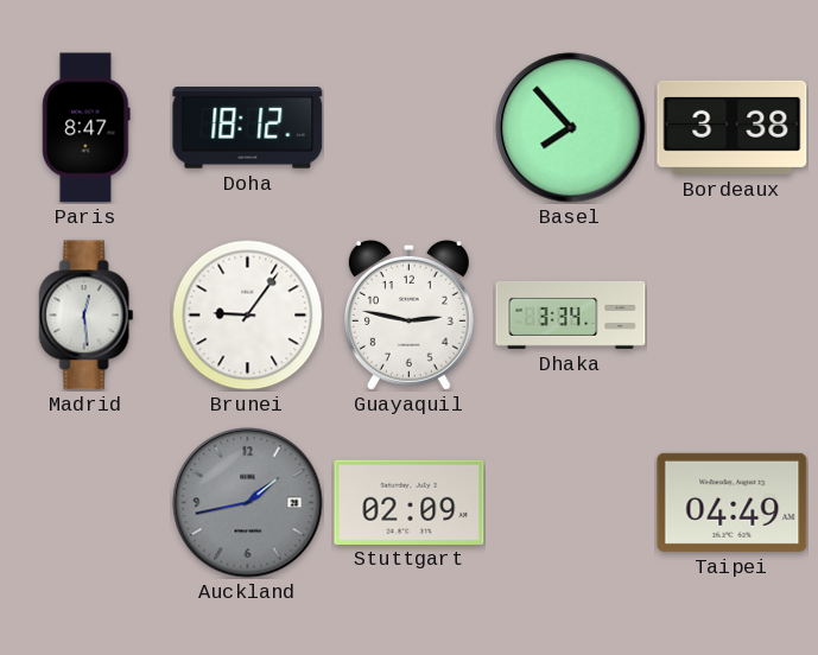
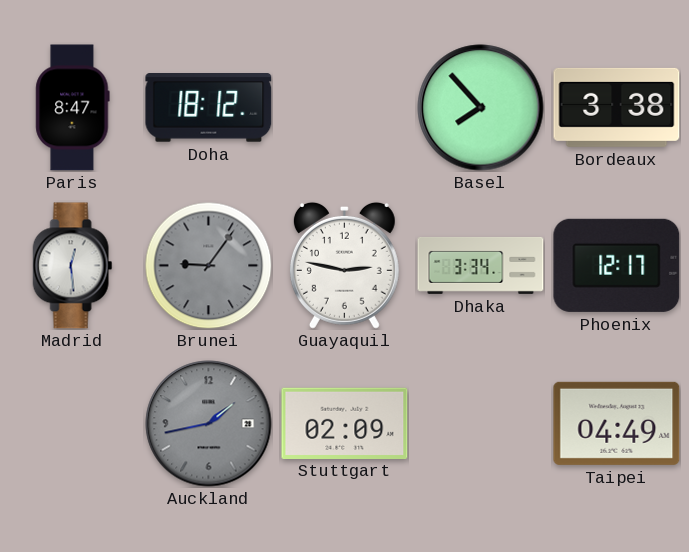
Brunei dial: white -> grey
Phoenix: none -> 12:17
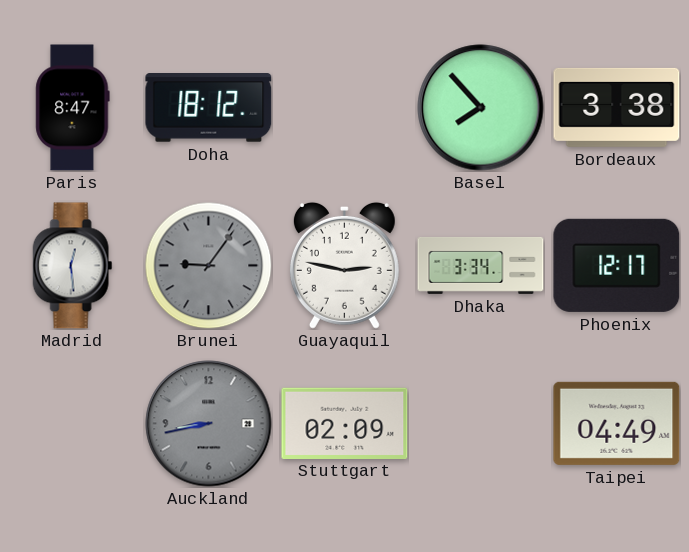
Auckland: 1:43 -> 8:43
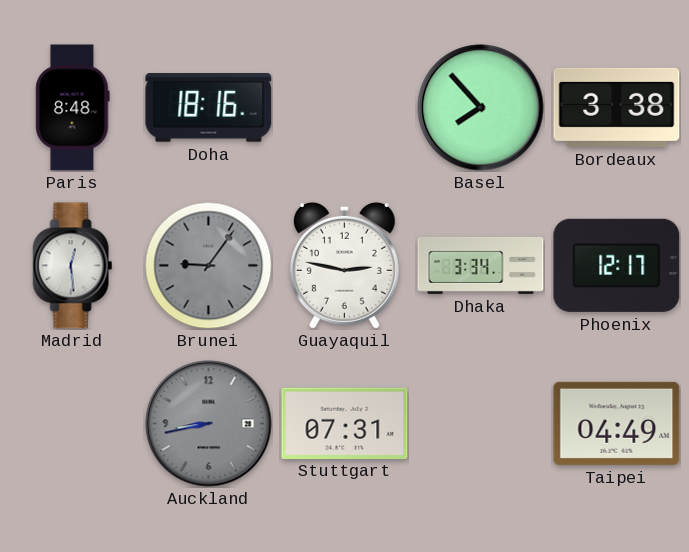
Paris: 8:47 -> 8:48
Doha: 18:12 -> 18:16
Stuttgart: 02:09 -> 07:31
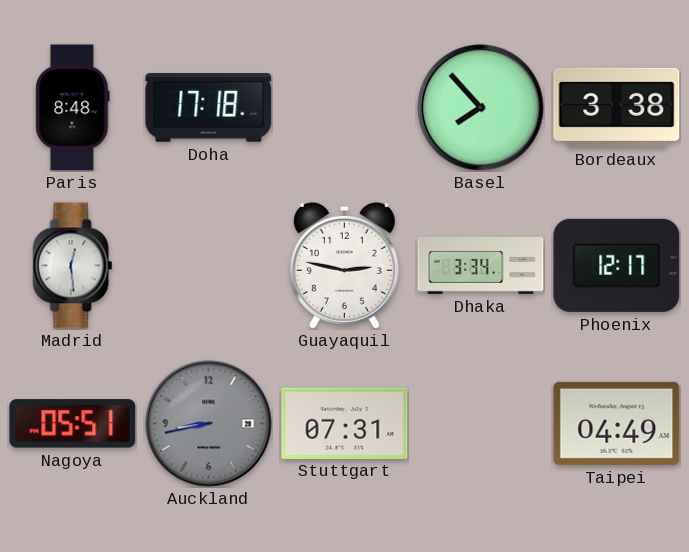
Doha: 18:16 -> 17:18
Brunei: 9:06 -> none
Nagoya: none -> 05:51
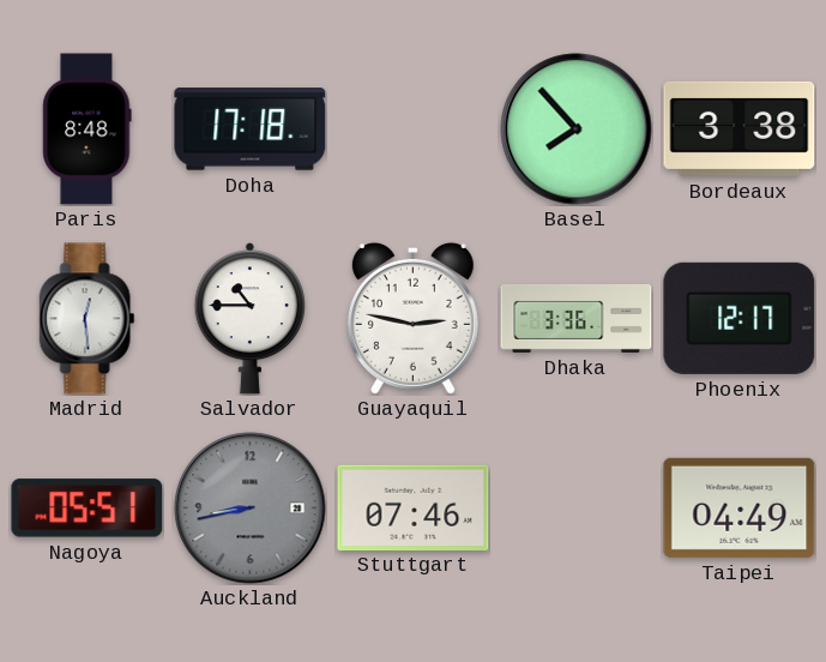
Salvador: none -> 10:45
Dhaka: 3:34 -> 3:36
Stuttgart: 07:31 -> 07:46
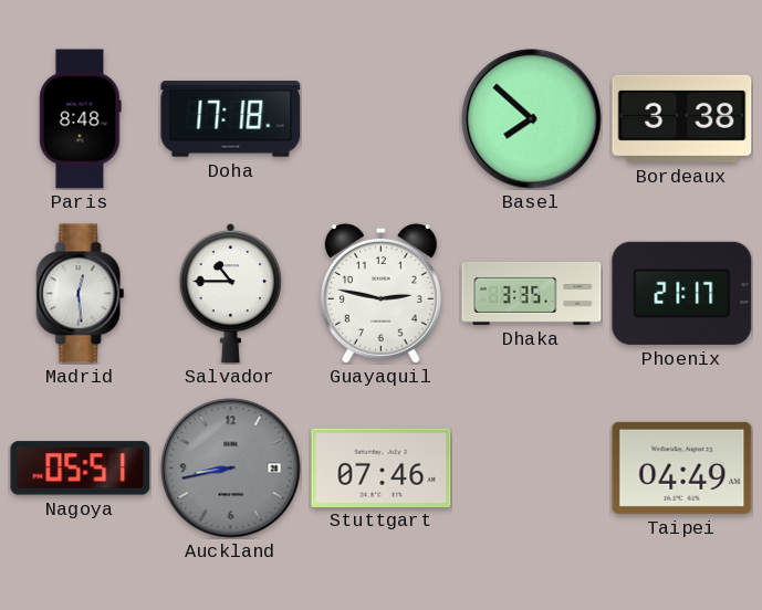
Basel: 7:53 -> 7:52
Dhaka: 3:36 -> 3:35
Phoenix: 12:17 -> 21:17
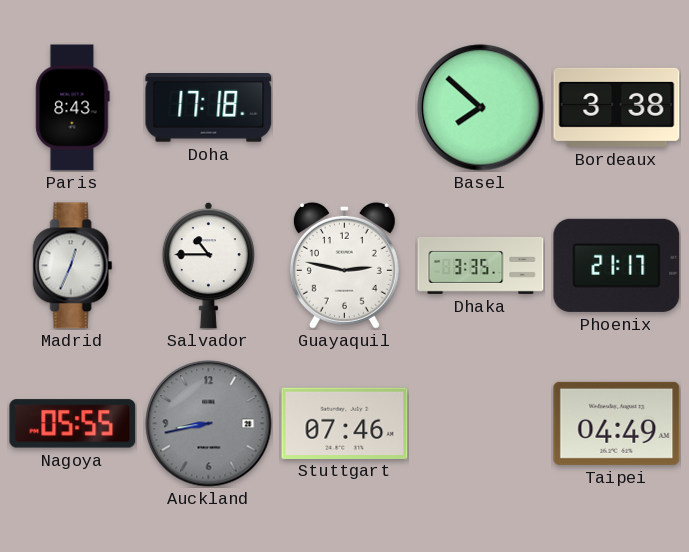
Paris: 8:48 -> 8:43
Madrid: 12:29 -> 12:34
Nagoya: 05:51 -> 05:55
